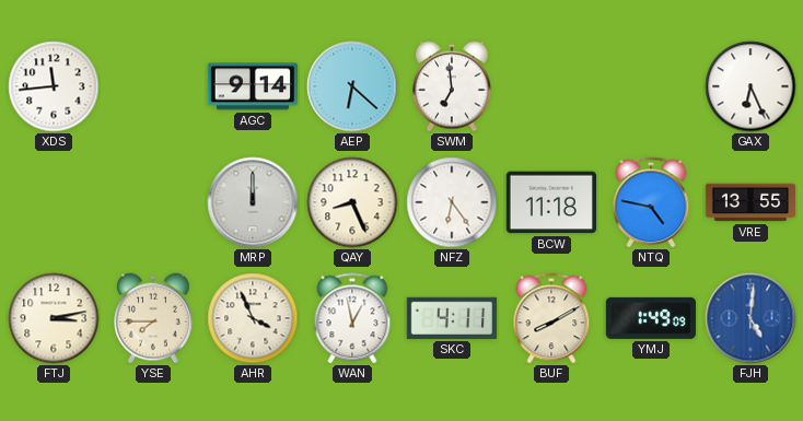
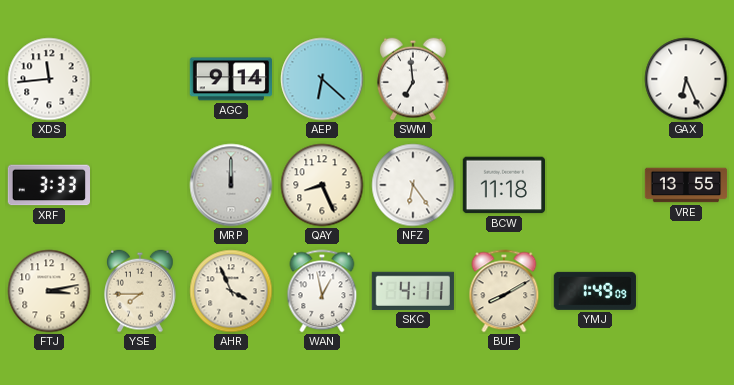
XRF: none -> 3:33
NTQ: 4:47 -> none
FJH: 5:01 -> none
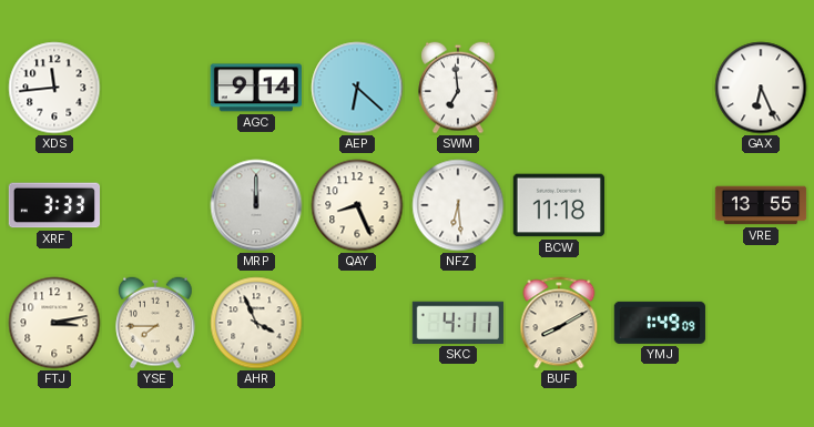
NFZ: 6:24 -> 6:29
WAN: 12:58 -> none
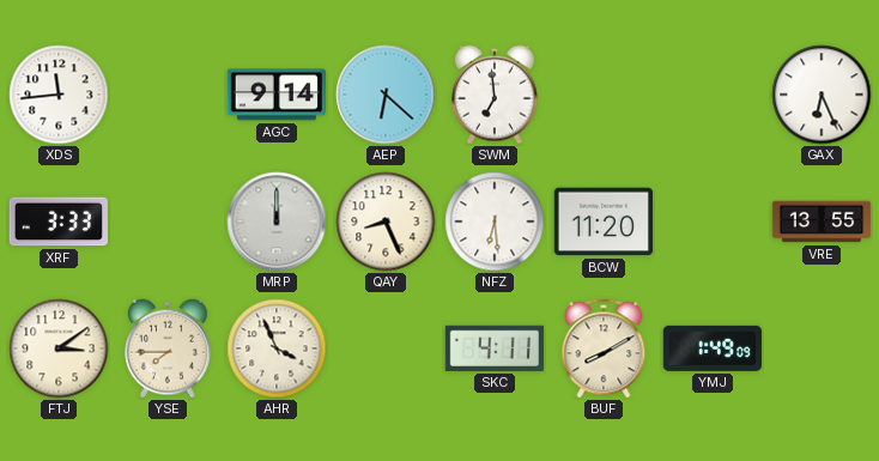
BCW: 11:18 -> 11:20
FTJ: 3:13 -> 3:09
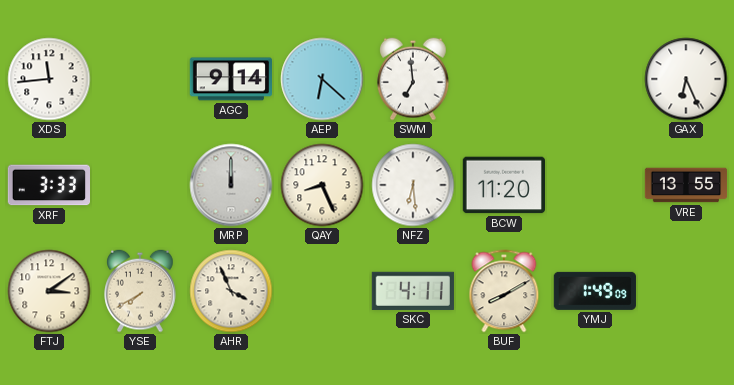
YSE: 7:45 -> 7:40
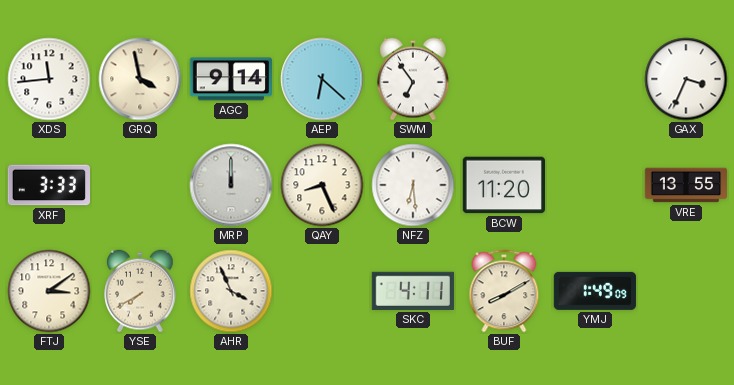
GRQ: none -> 3:58
SWM: 6:59 -> 6:54
GAX: 6:26 -> 3:34
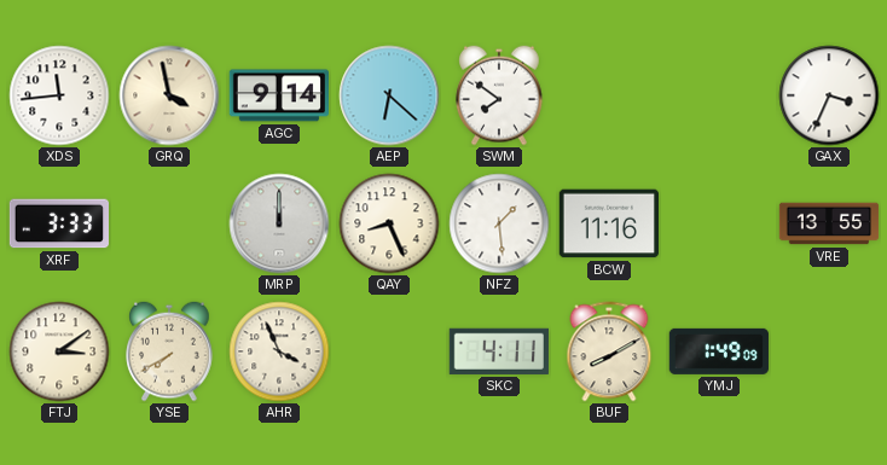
SWM: 6:54 -> 7:51
NFZ: 6:29 -> 1:29
BCW: 11:20 -> 11:16
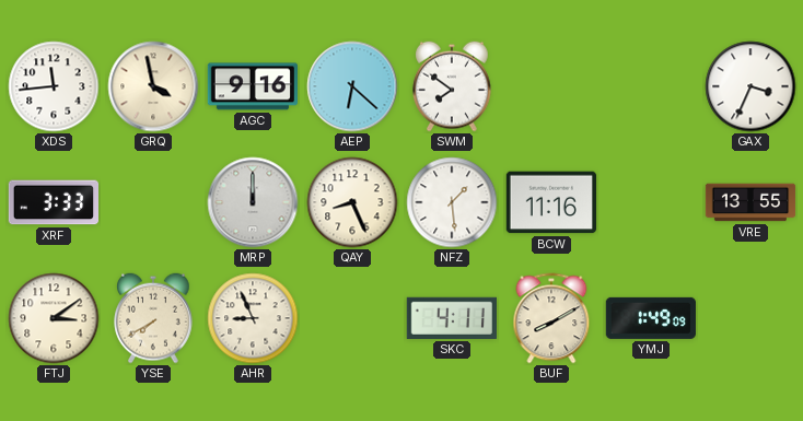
AGC: 9:14 -> 9:16
AHR: 3:56 -> 8:56
